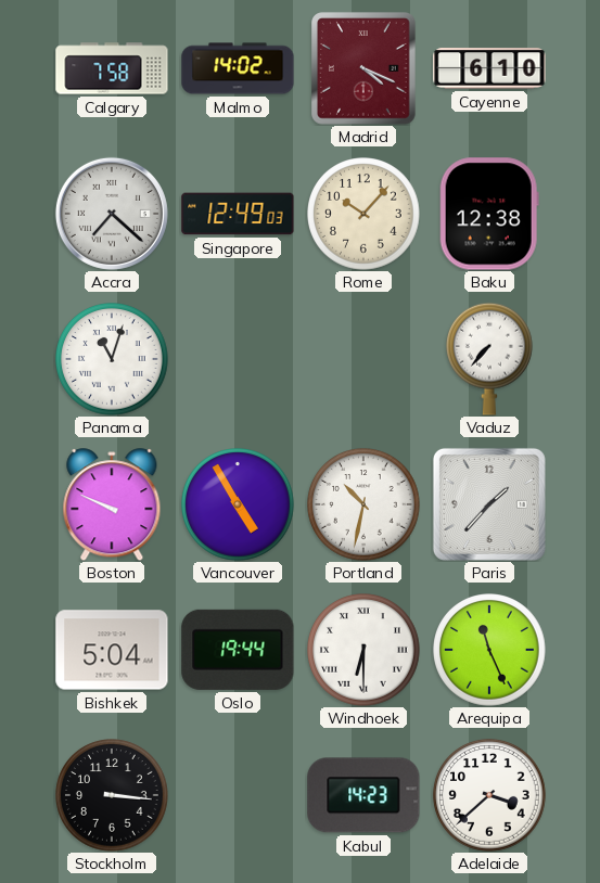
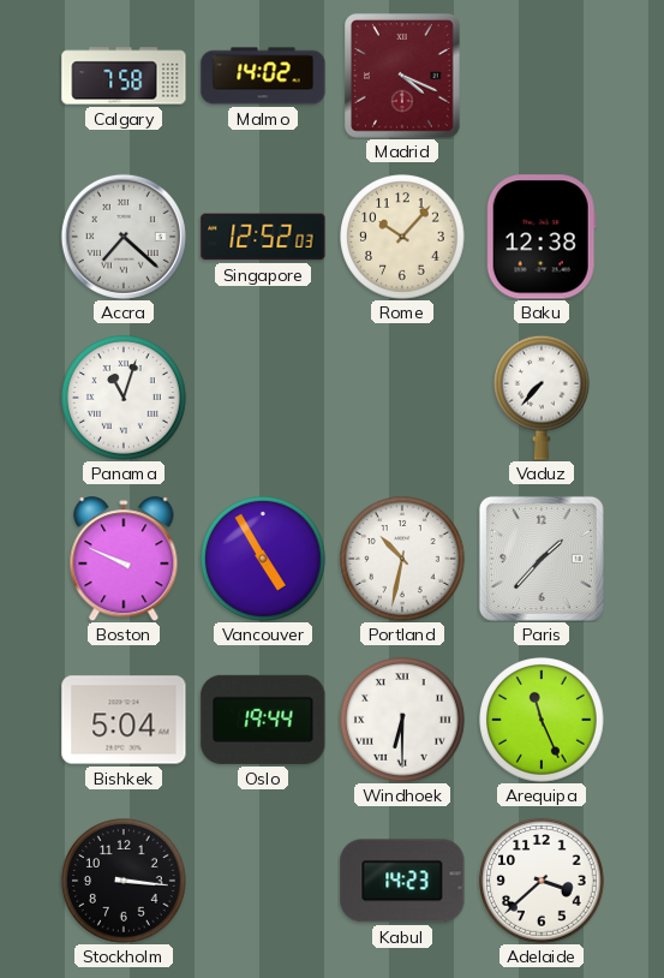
Cayenne: 6:10 -> none
Singapore: 12:49 -> 12:52
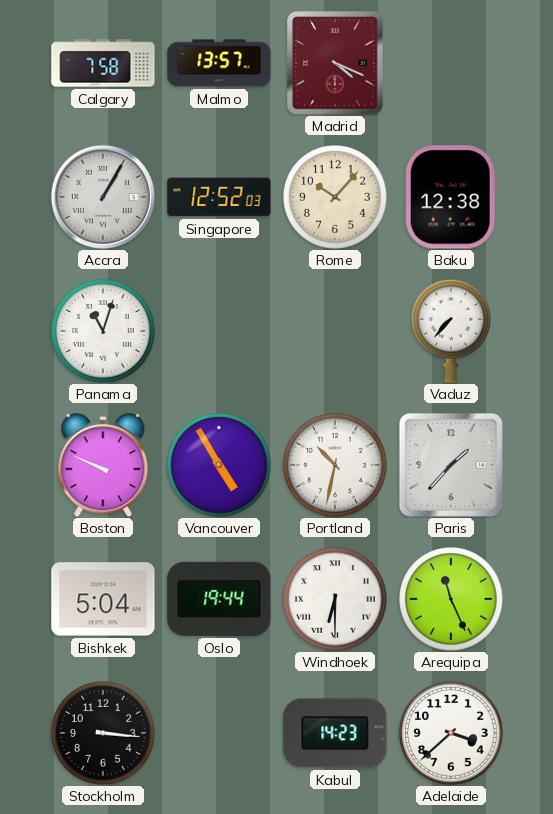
Malmo: 14:02 -> 13:57
Accra: 7:22 -> 1:05
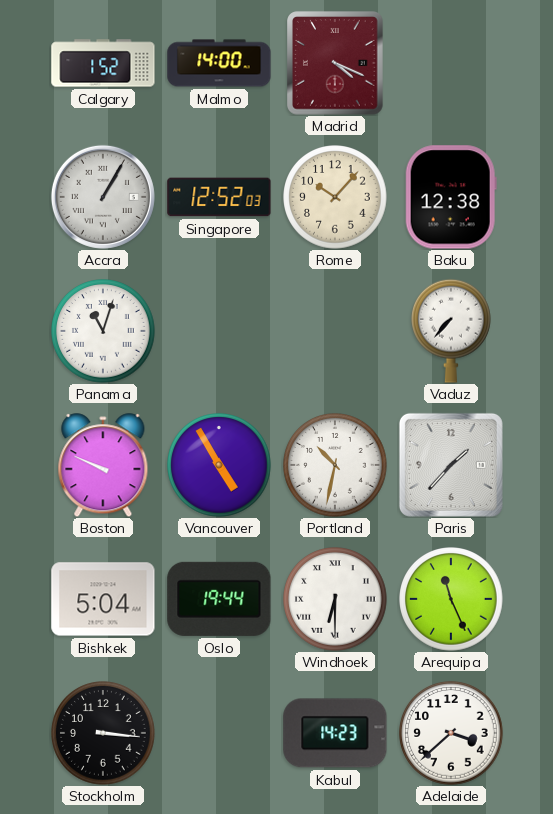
Calgary: 7:58 -> 1:52
Malmo: 13:57 -> 14:00
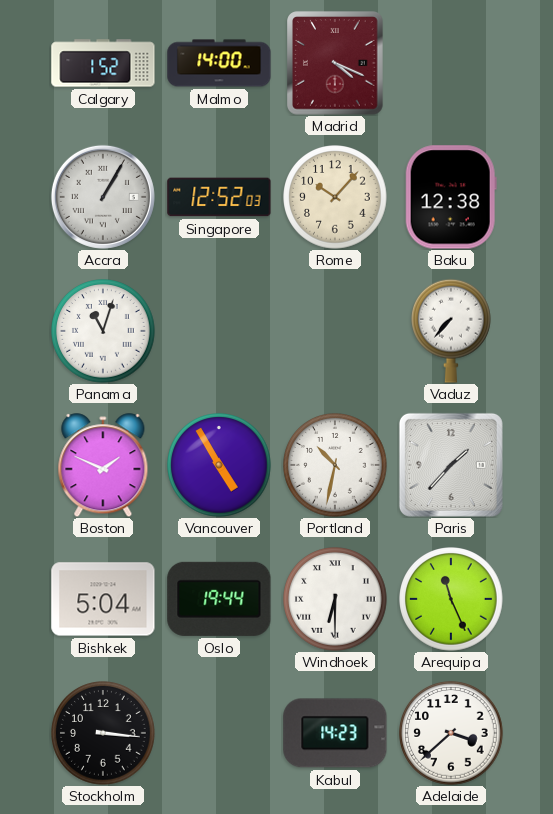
Boston: 9:49 -> 1:49
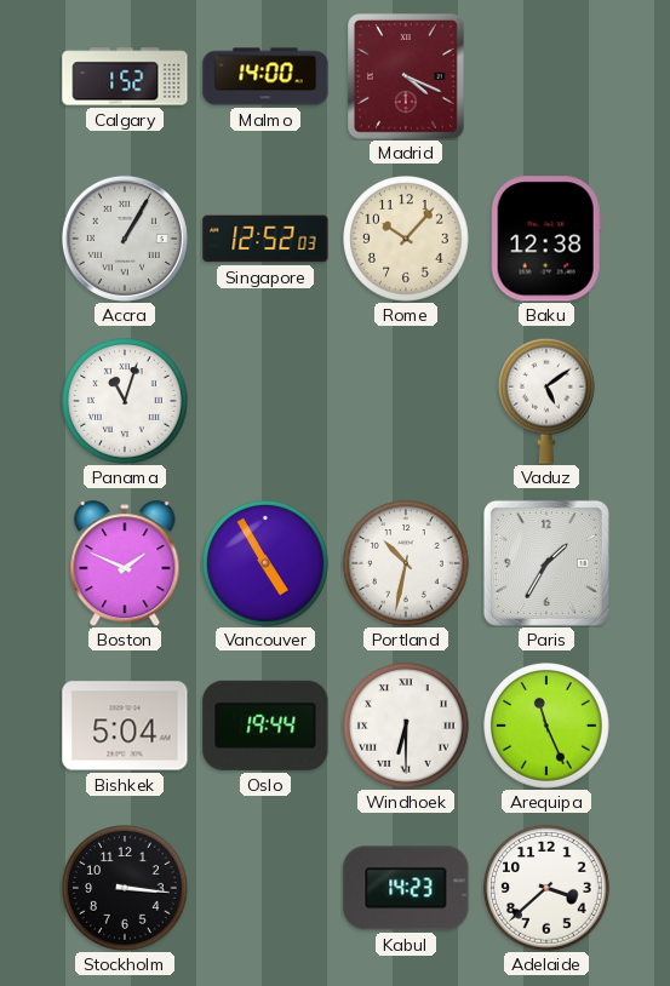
Vaduz: 7:37 -> 5:09
Paris: 1:37 -> 1:35
